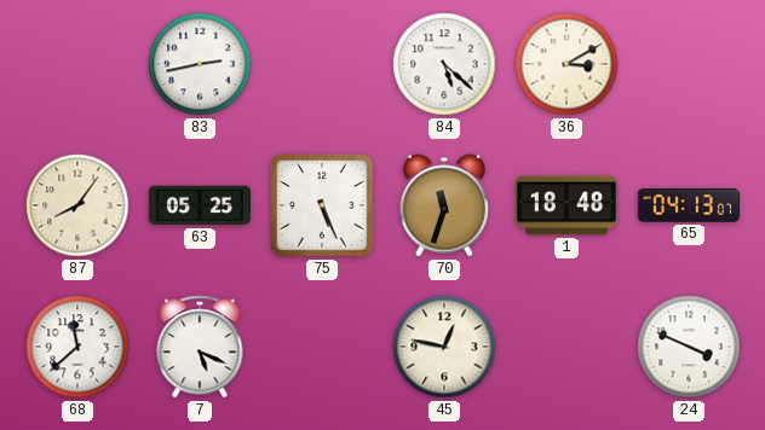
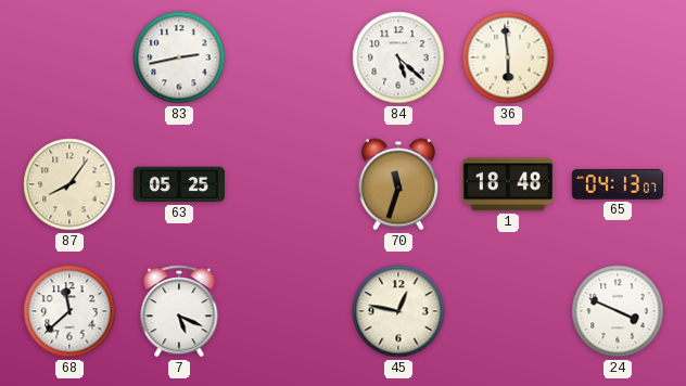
36: 3:10 -> 5:59
75: 5:26 -> none
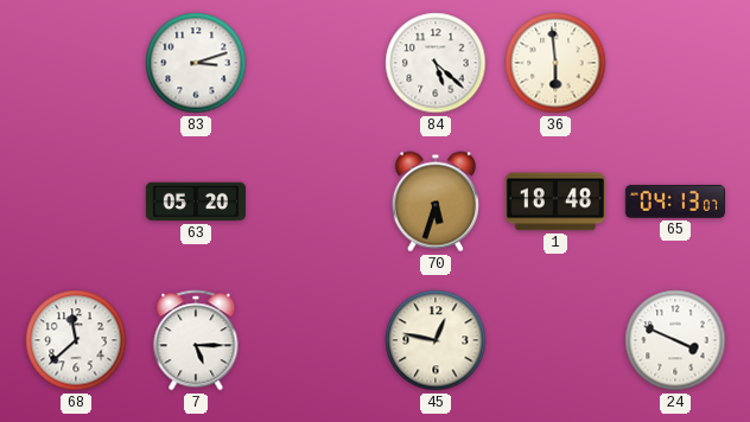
83: 2:43 -> 3:12
87: 8:06 -> none
63: 05:25 -> 05:20
70: 11:33 -> 5:33
7: 5:19 -> 5:15
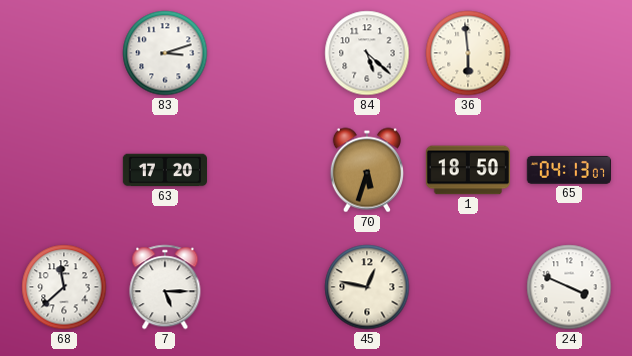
63: 05:20 -> 17:20
1: 18:48 -> 18:50
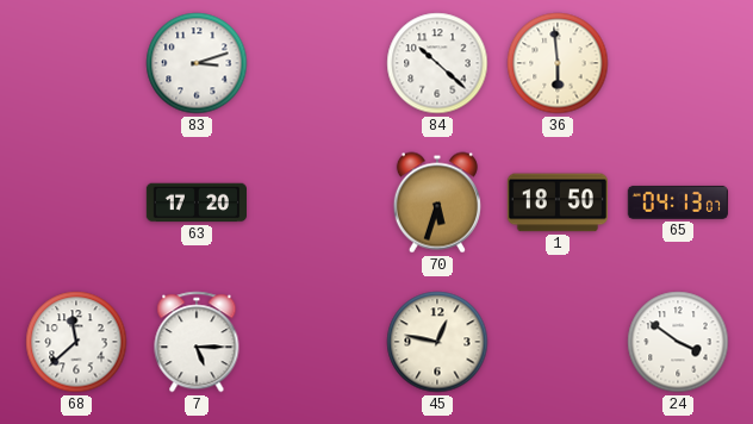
84: 5:22 -> 10:22
24: 3:49 -> 3:51
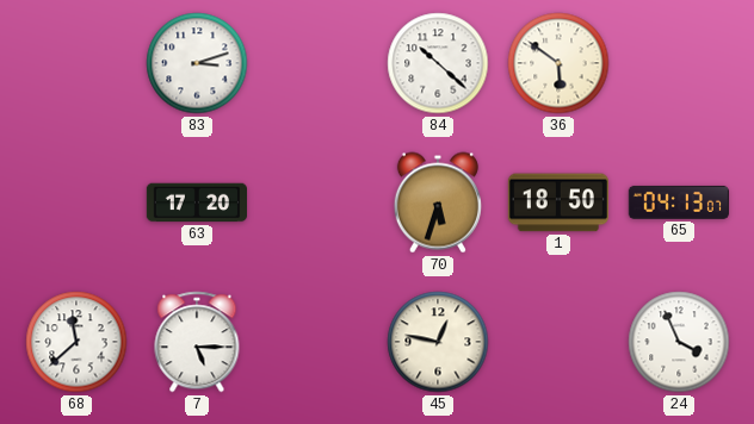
36: 5:59 -> 5:51
24: 3:51 -> 3:56
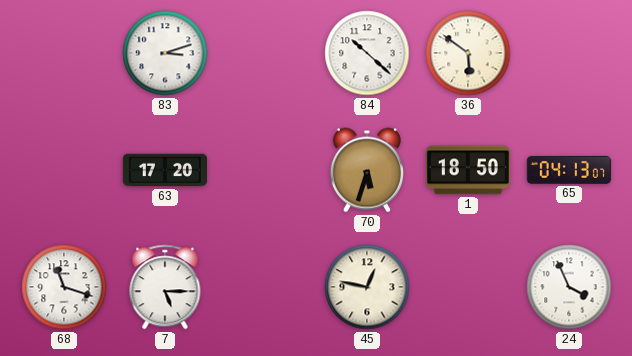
68: 11:38 -> 11:18
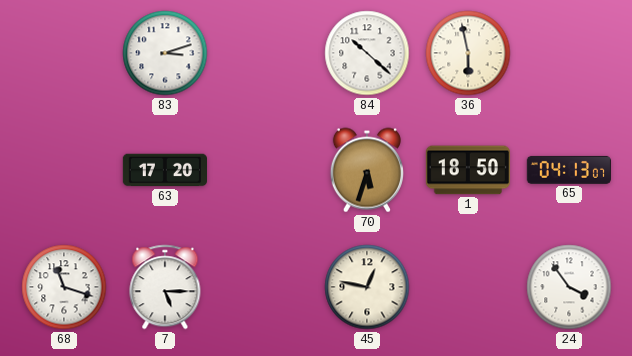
36: 5:51 -> 5:58
24: 3:56 -> 3:54
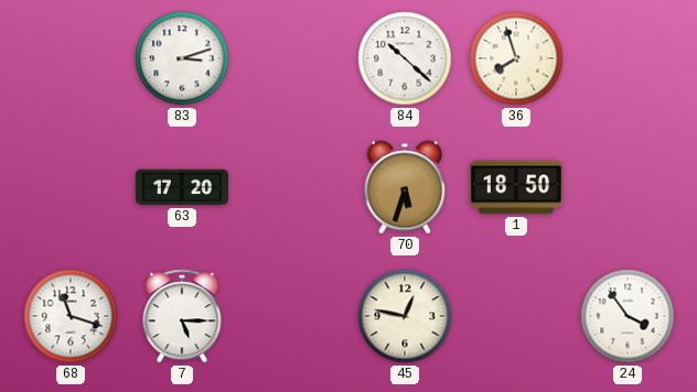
36: 5:58 -> 7:57
65: 04:13 -> none
